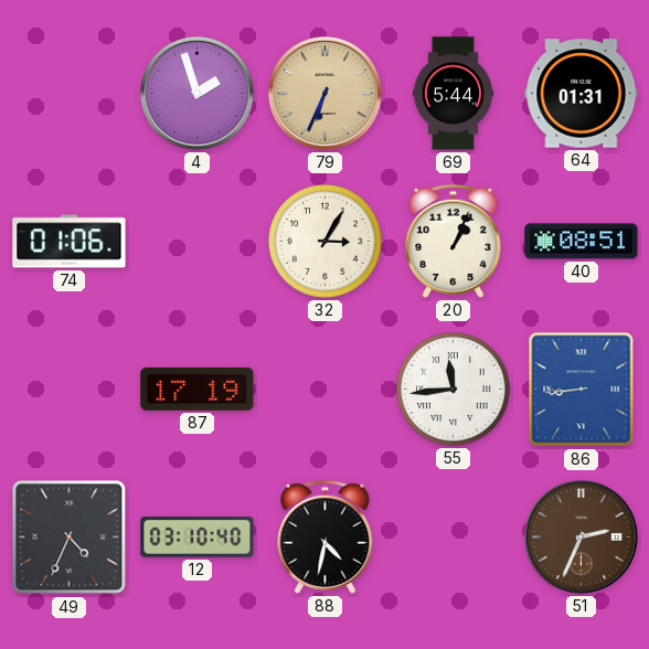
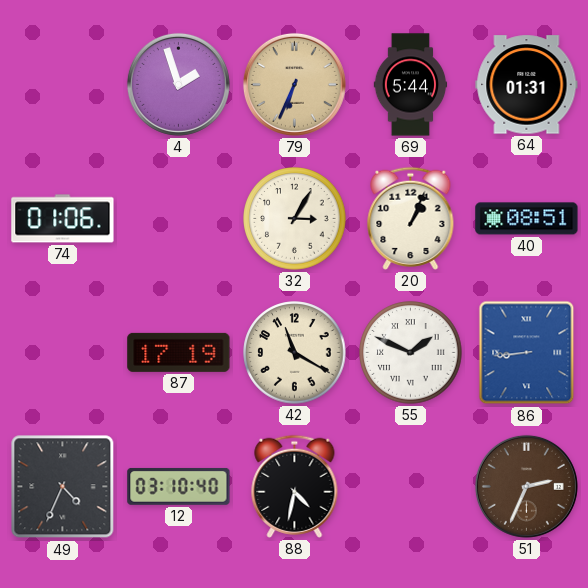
42: none -> 11:20
55: 11:44 -> 1:49
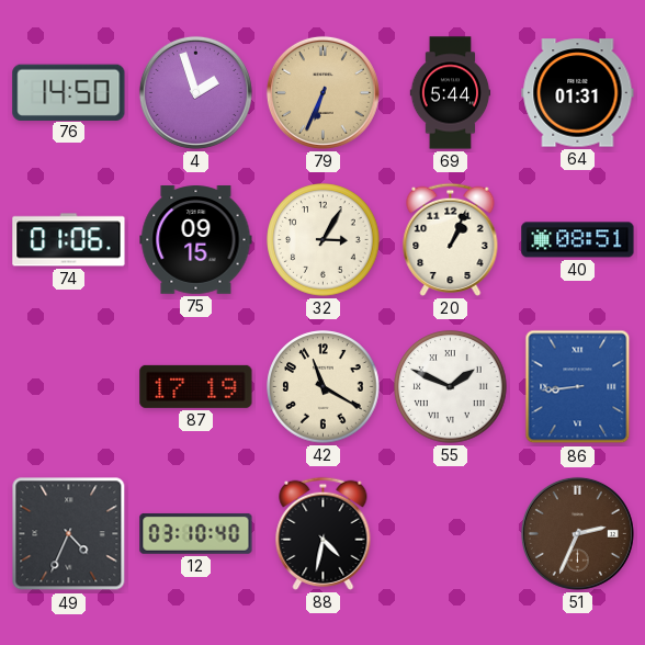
76: none -> 14:50
75: none -> 09:15
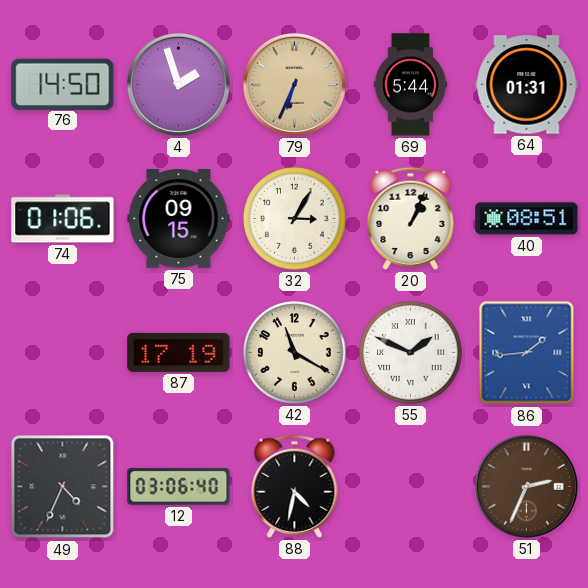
86: 8:44 -> 1:44
12: 03:10 -> 03:06
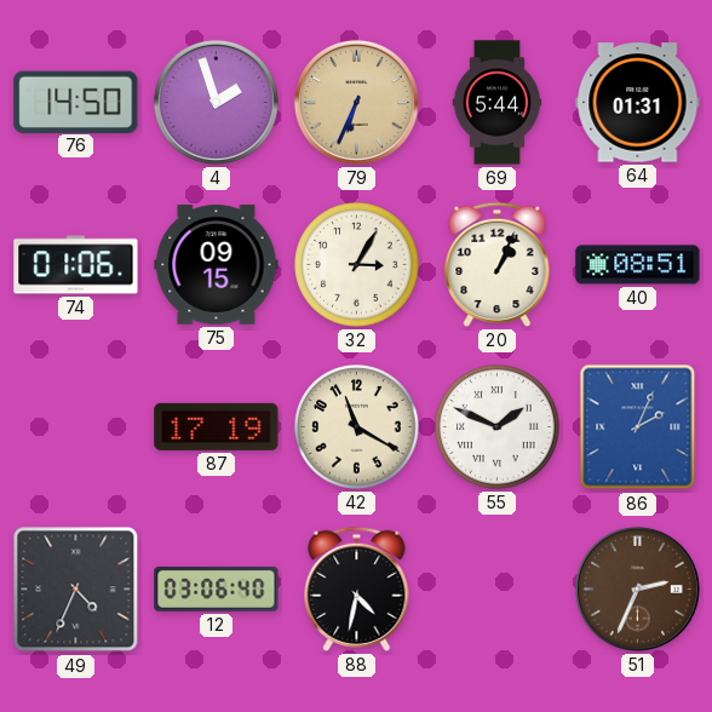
86: 1:44 -> 2:04
